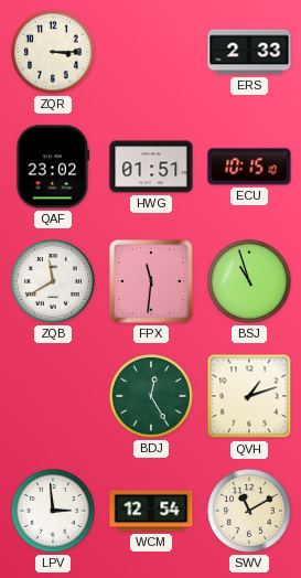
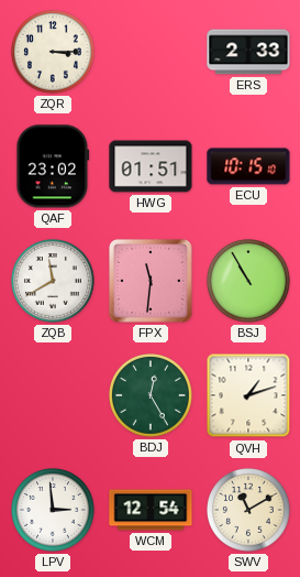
BSJ: 10:57 -> 10:55
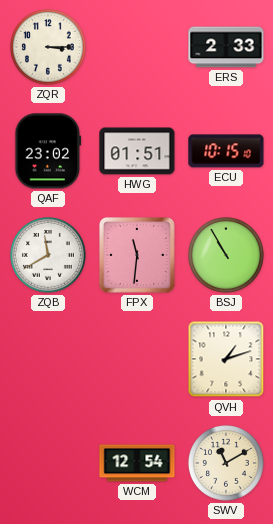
BDJ: 12:25 -> none
LPV: 2:59 -> none
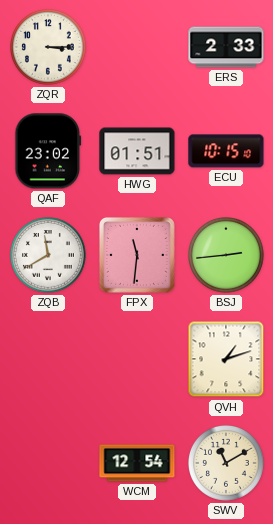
BSJ: 10:55 -> 2:44
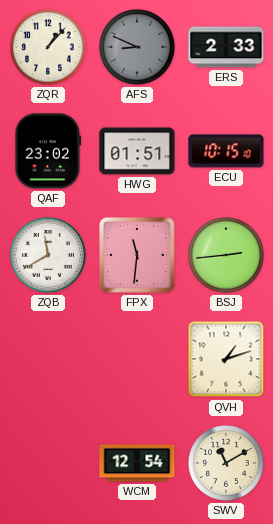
ZQR: 3:15 -> 1:07
AFS: none -> 8:49
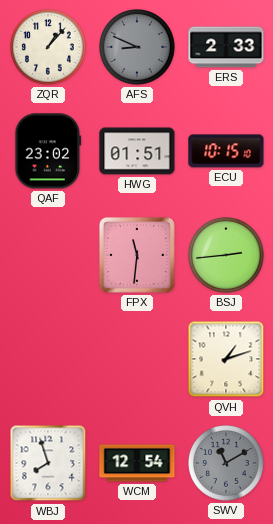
ZQB: 11:40 -> none
WBJ: none -> 7:57
SWV dial: cream -> grey
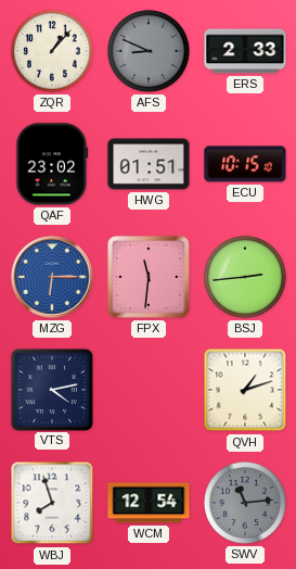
MZG: none -> 6:15
VTS: none -> 4:13
SWV: 11:10 -> 11:14
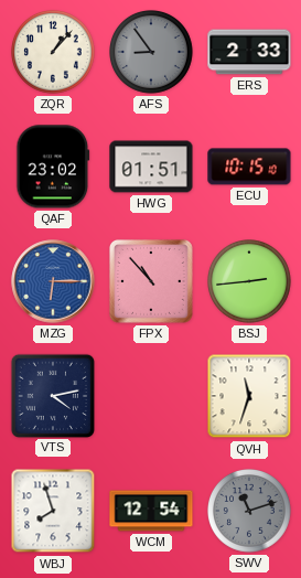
AFS: 8:49 -> 8:54
FPX: 11:31 -> 10:53
QVH: 1:12 -> 11:33
SWV: 11:14 -> 11:12
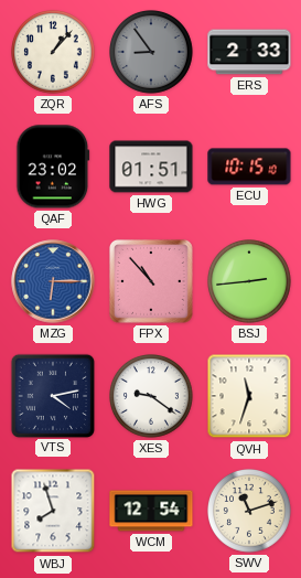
XES: none -> 9:21
SWV dial: grey -> cream
